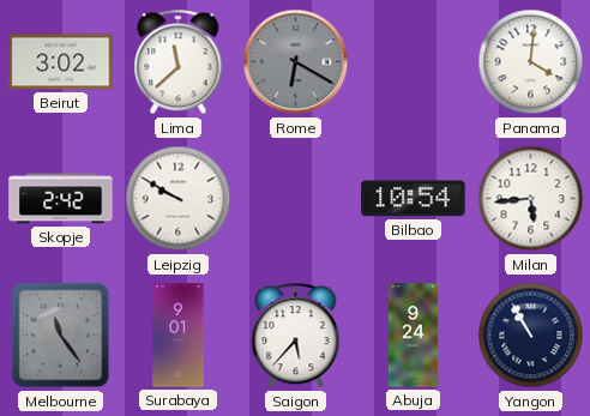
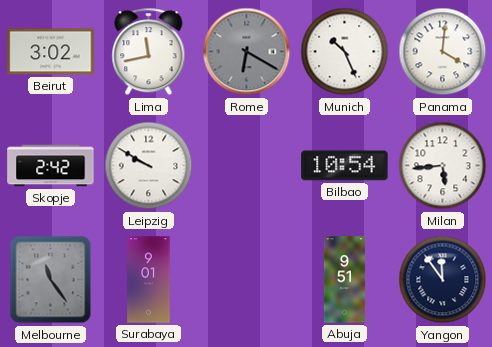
Lima: 11:38 -> 11:43
Munich: none -> 10:26
Saigon: 5:37 -> none
Abuja: 9:24 -> 9:51
Yangon: 10:55 -> 11:54
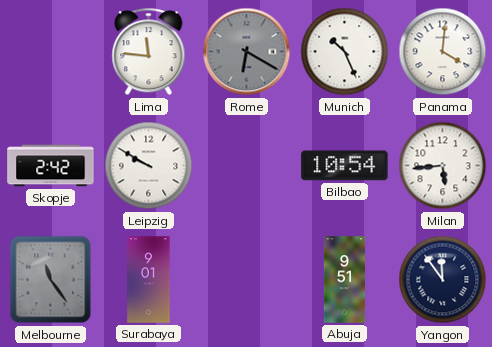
Beirut: 3:02 -> none
Lima: 11:43 -> 11:46
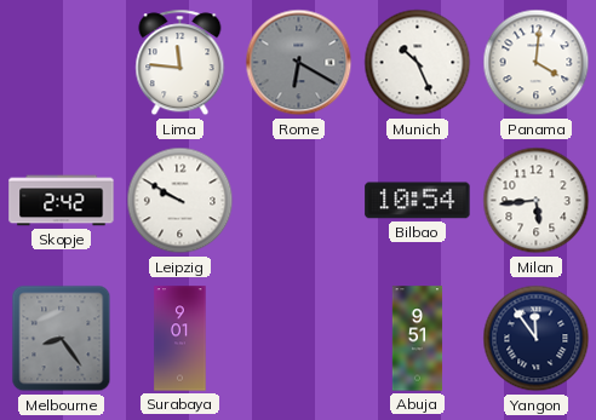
Melbourne: 11:24 -> 8:24
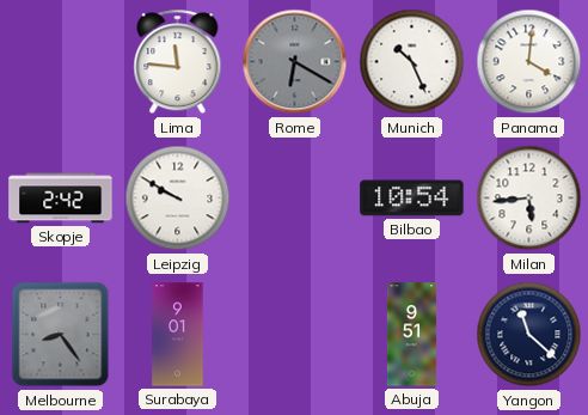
Yangon: 11:54 -> 11:22
